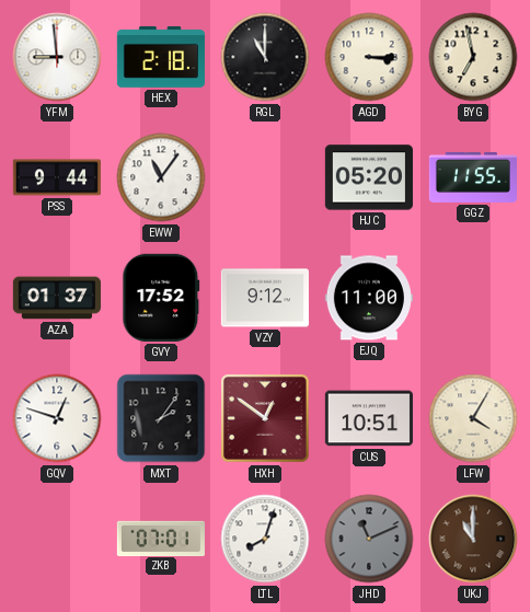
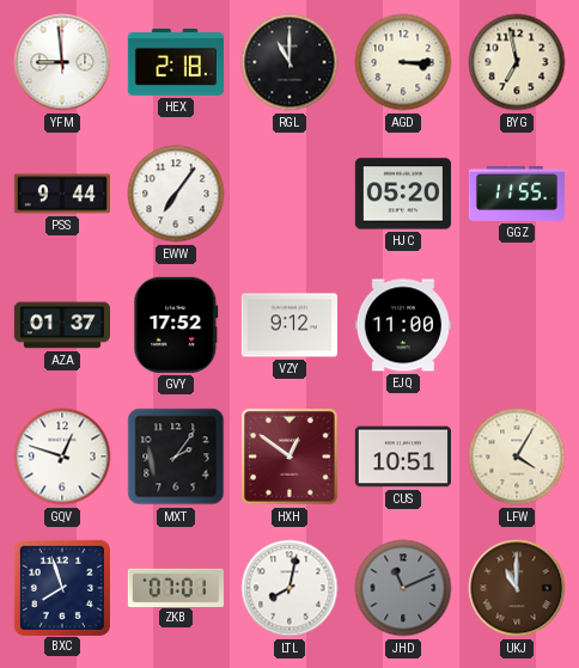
EWW: 11:06 -> 7:06
BXC: none -> 7:57
LTL: 8:03 -> 8:02
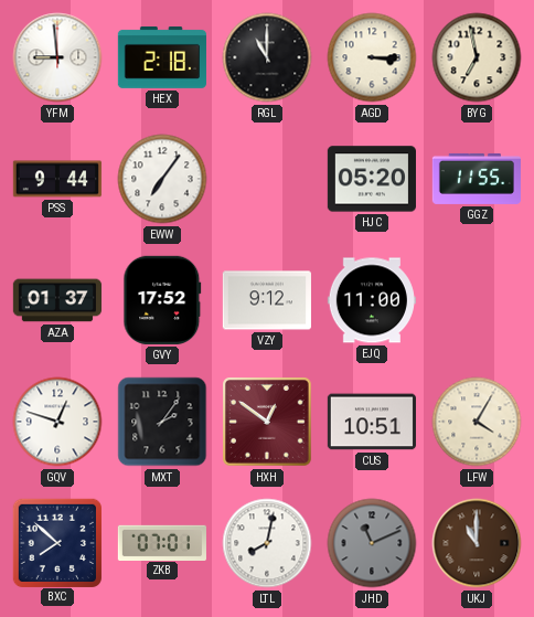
BXC: 7:57 -> 7:52
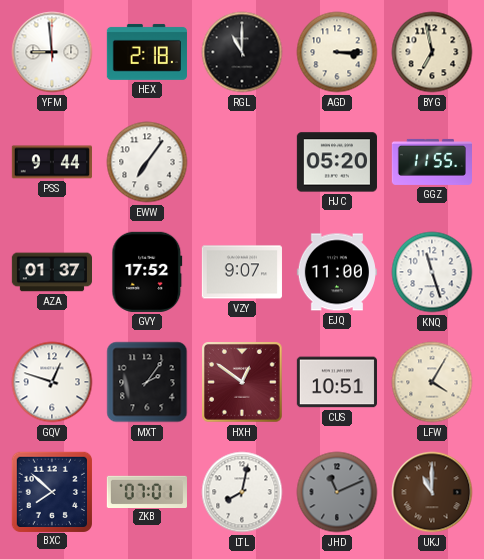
VZY: 9:12 -> 9:07
KNQ: none -> 11:27
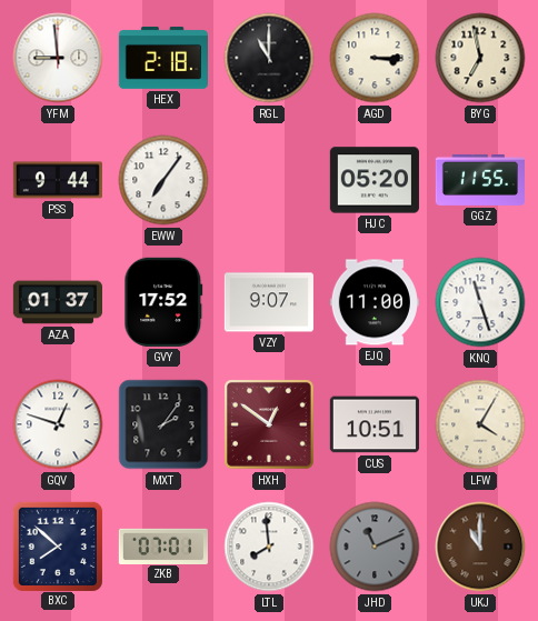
LTL: 8:02 -> 7:59
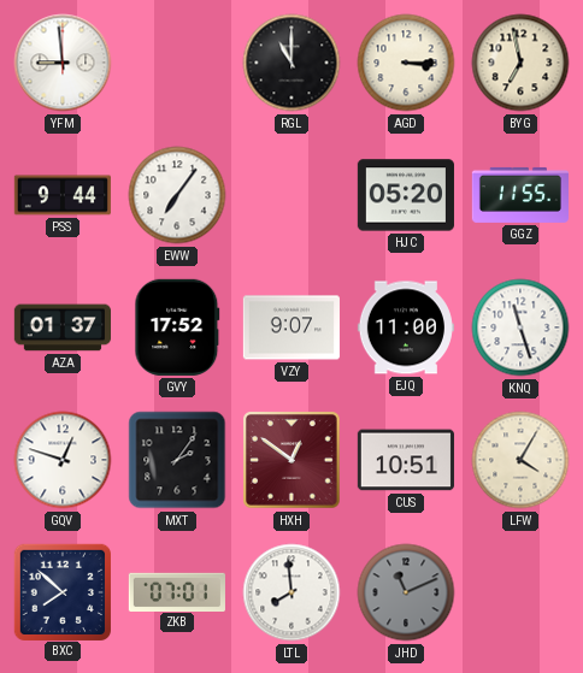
HEX: 2:18 -> none
UKJ: 11:00 -> none
